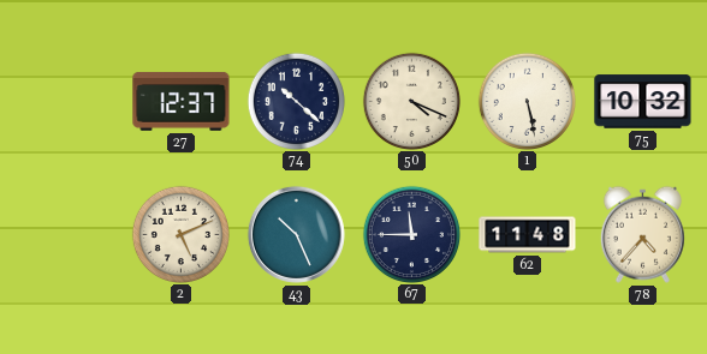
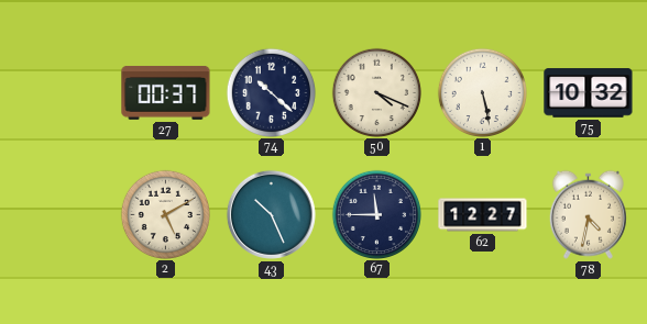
27: 12:37 -> 00:37
2: 5:11 -> 5:10
62: 11:48 -> 12:27
78: 4:37 -> 4:32
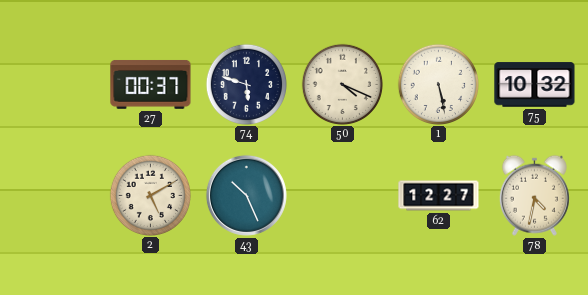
74: 10:22 -> 5:48
67: 11:45 -> none
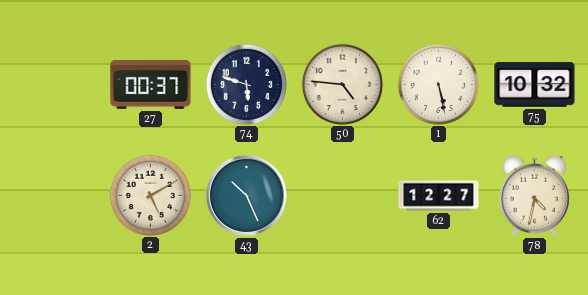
50: 4:19 -> 4:46
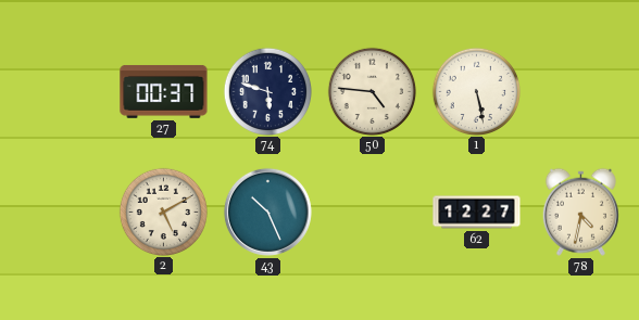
75: 10:32 -> none
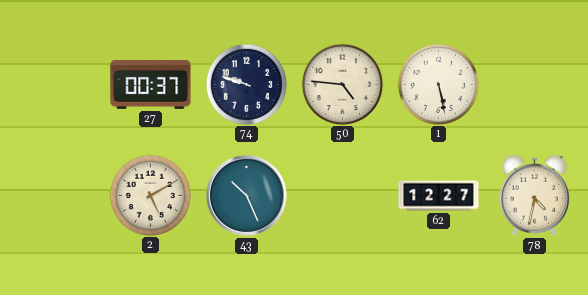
74: 5:48 -> 9:48
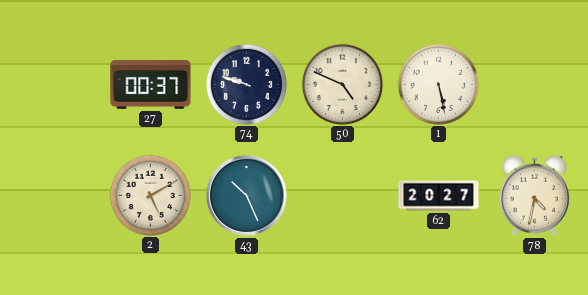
50: 4:46 -> 4:49
62: 12:27 -> 20:27
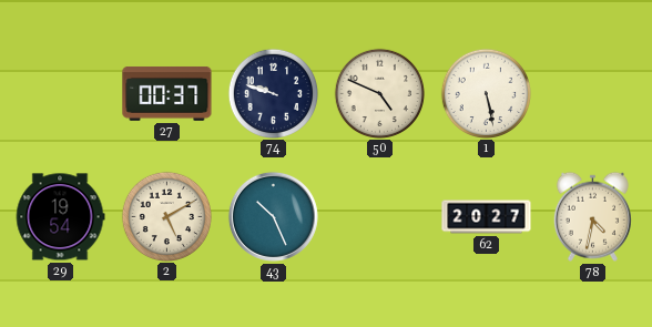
29: none -> 19:54
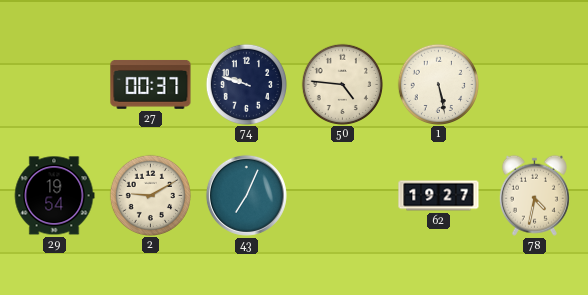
50: 4:49 -> 4:46
2: 5:10 -> 9:10
43: 10:26 -> 7:04
62: 20:27 -> 19:27
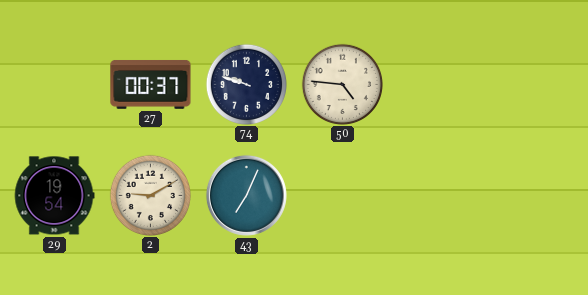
1: 5:28 -> none
62: 19:27 -> none
78: 4:32 -> none
